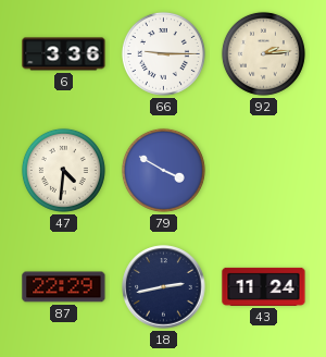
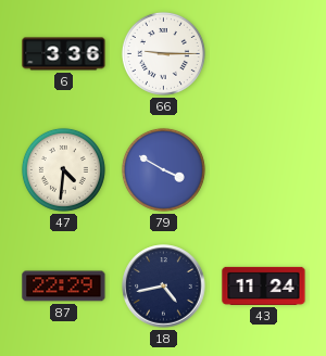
92: 2:14 -> none
18: 2:43 -> 4:43
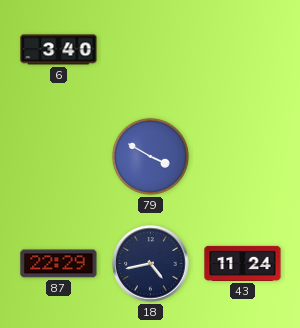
6: 3:36 -> 3:40
66: 9:15 -> none
47: 4:31 -> none
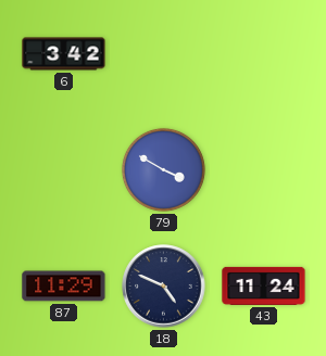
6: 3:40 -> 3:42
87: 22:29 -> 11:29
18: 4:43 -> 4:49
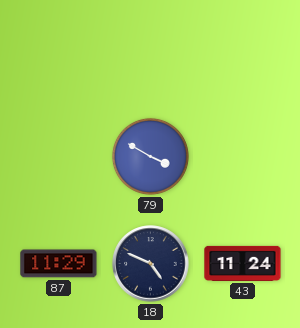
6: 3:42 -> none
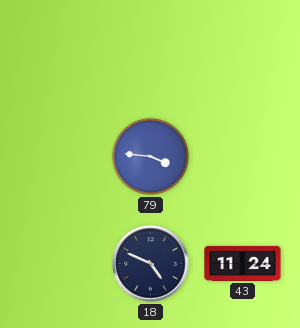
79: 3:50 -> 3:46
87: 11:29 -> none
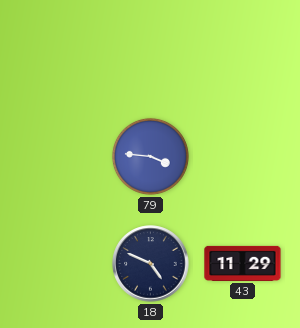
43: 11:24 -> 11:29
